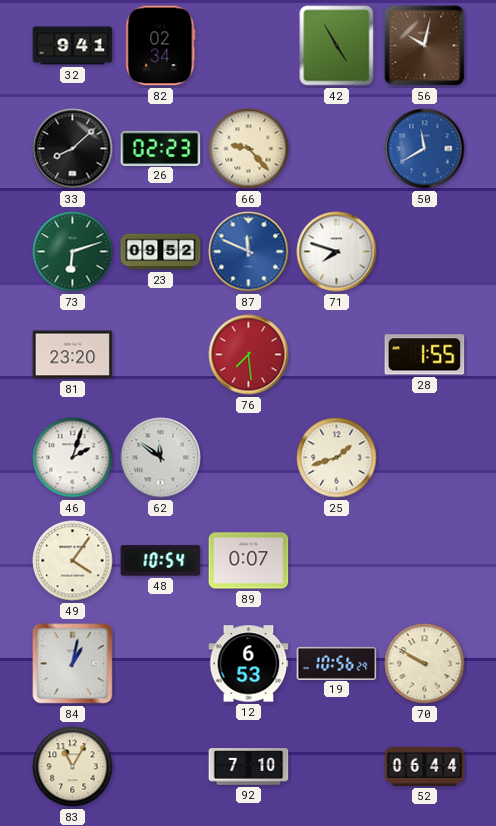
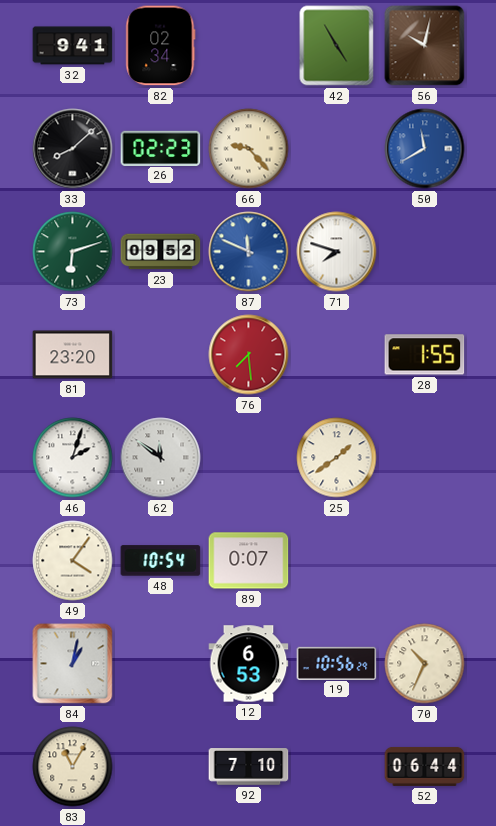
25: 1:42 -> 1:39
70: 9:50 -> 10:34
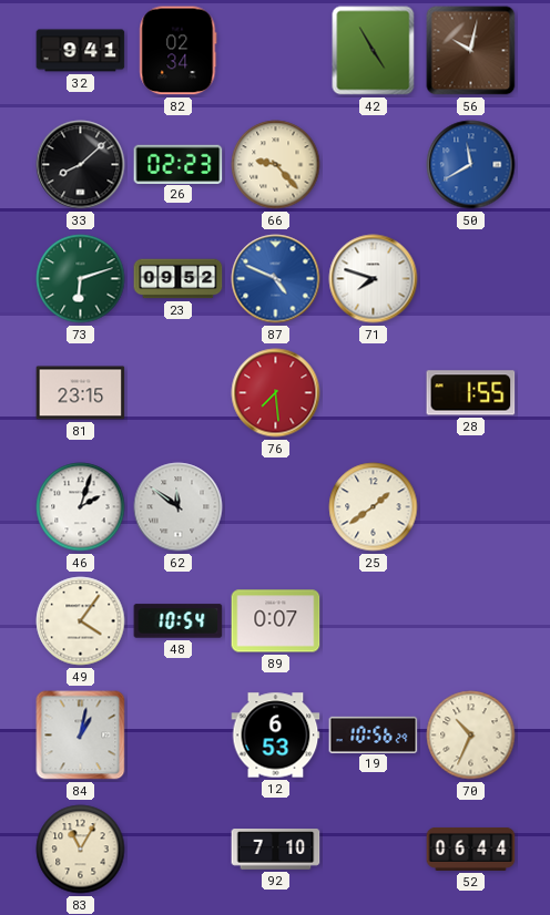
87: 11:49 -> 4:49
81: 23:20 -> 23:15
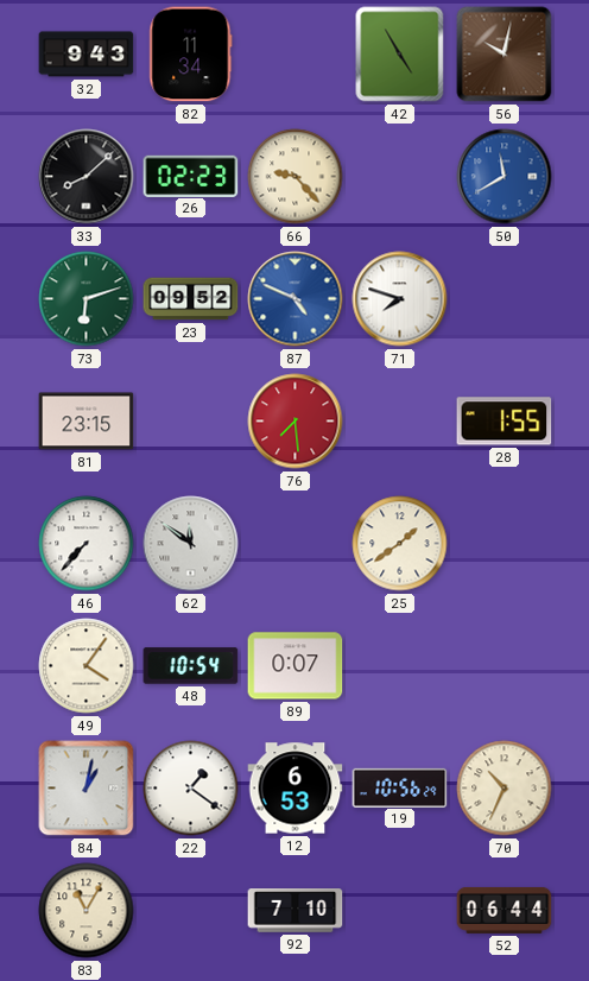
32: 9:41 -> 9:43
82: 02:34 -> 11:34
46: 2:03 -> 7:37
22: none -> 1:21
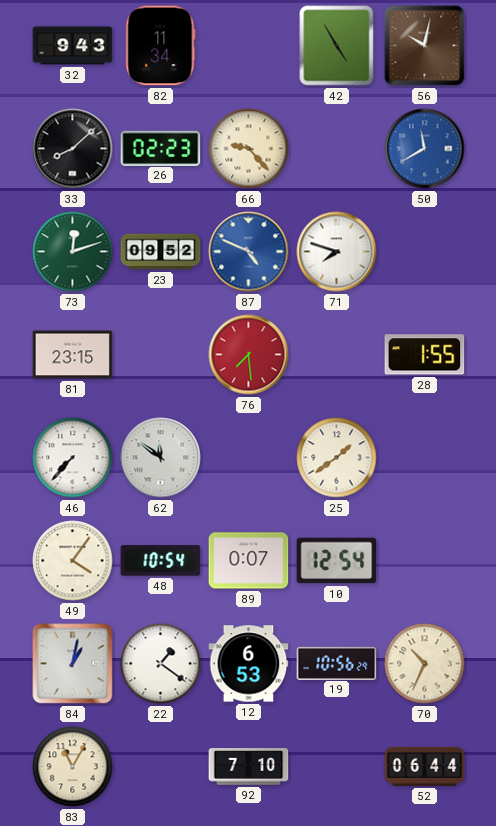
73: 6:12 -> 12:12
10: none -> 12:54
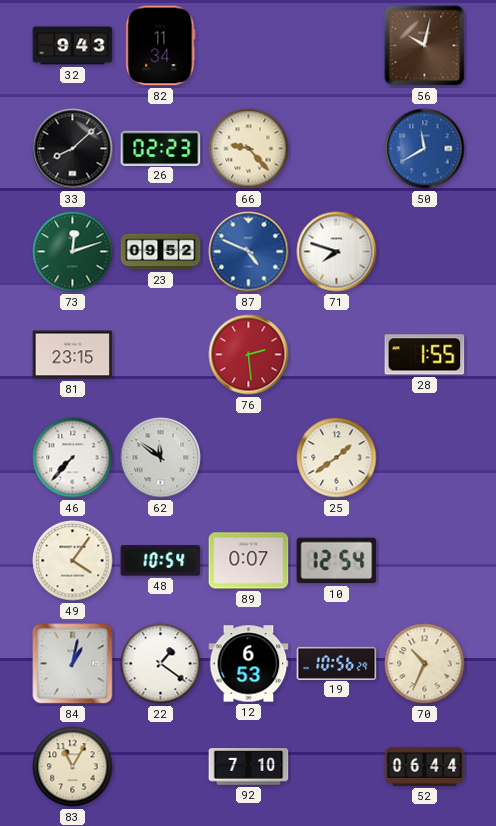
42: 4:55 -> none
76: 7:29 -> 2:29
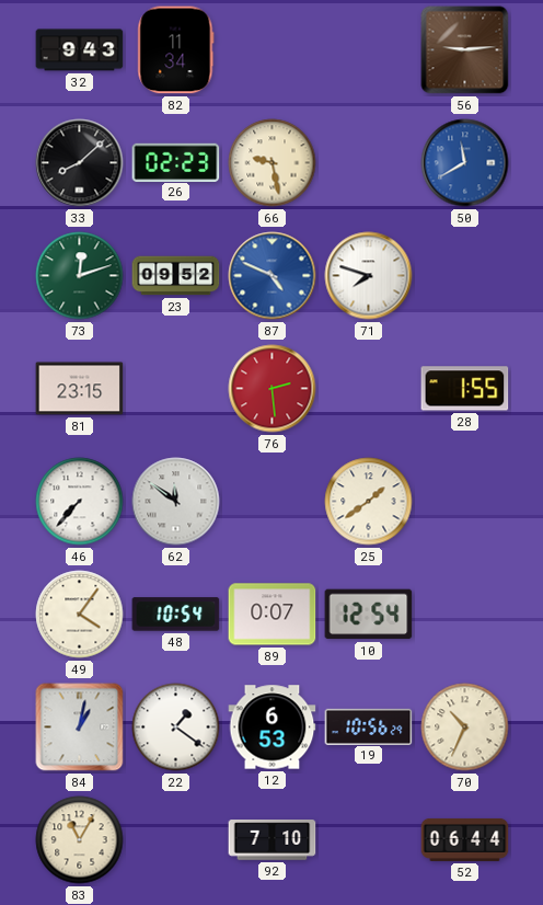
56: 10:02 -> 9:14
66: 9:23 -> 9:28
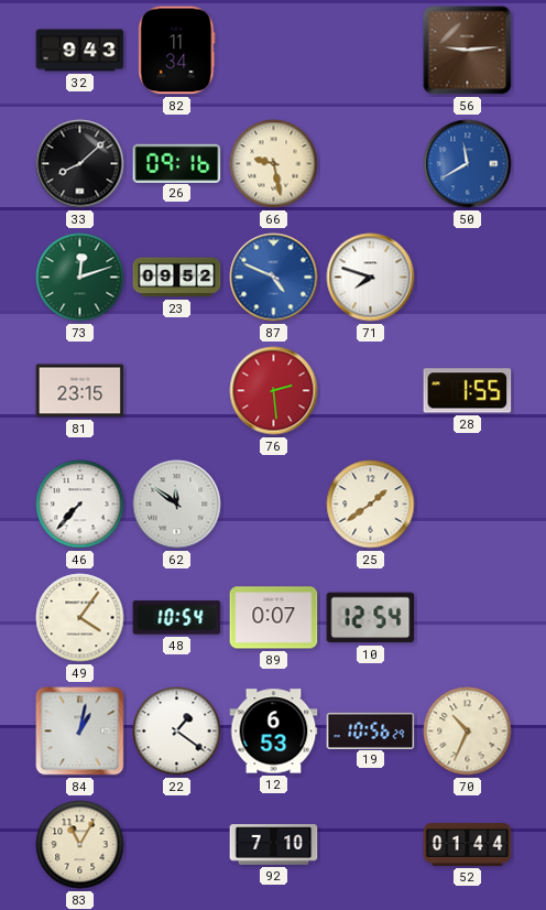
26: 02:23 -> 09:16
52: 06:44 -> 01:44
